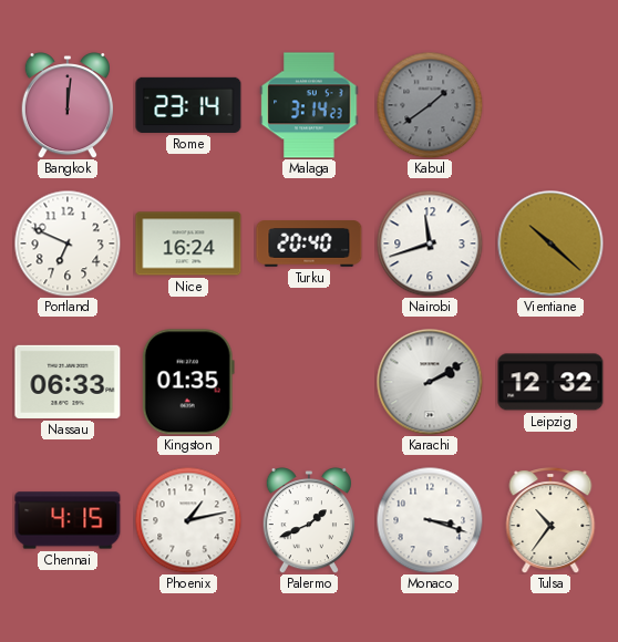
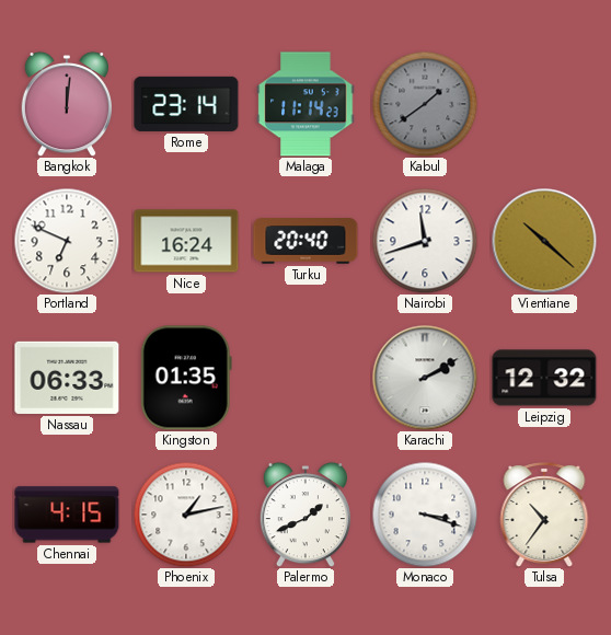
Malaga: 3:14 -> 11:14
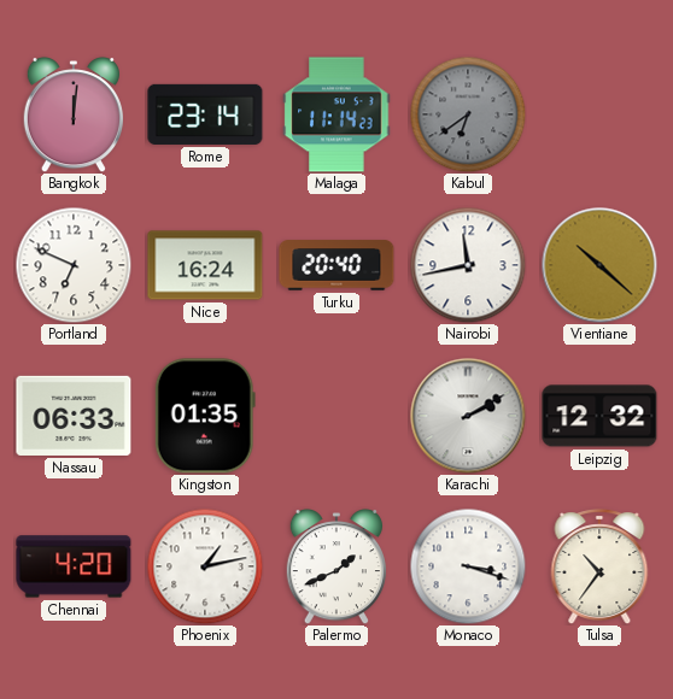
Kabul: 1:39 -> 6:39
Nairobi: 11:42 -> 11:43
Chennai: 4:15 -> 4:20
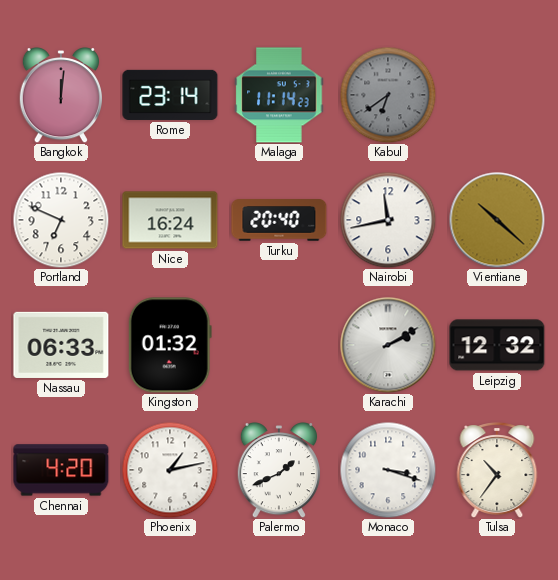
Kingston: 01:35 -> 01:32
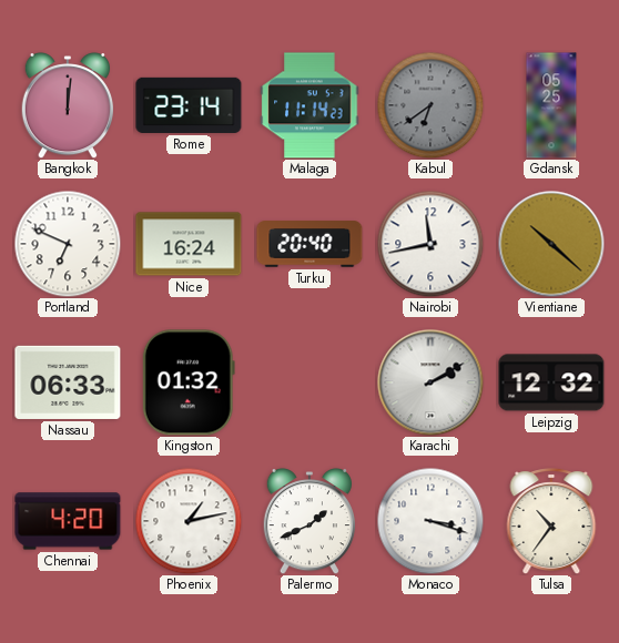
Gdansk: none -> 05:25
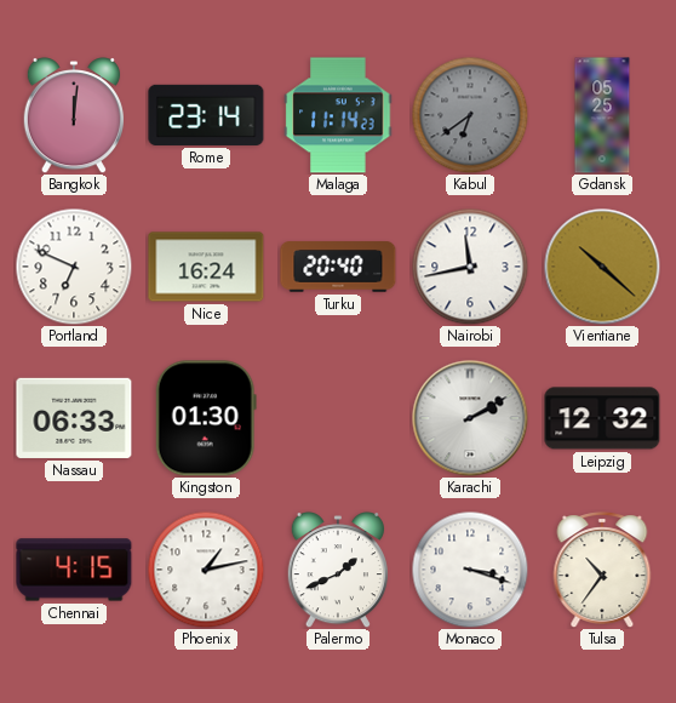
Kingston: 01:32 -> 01:30
Chennai: 4:20 -> 4:15
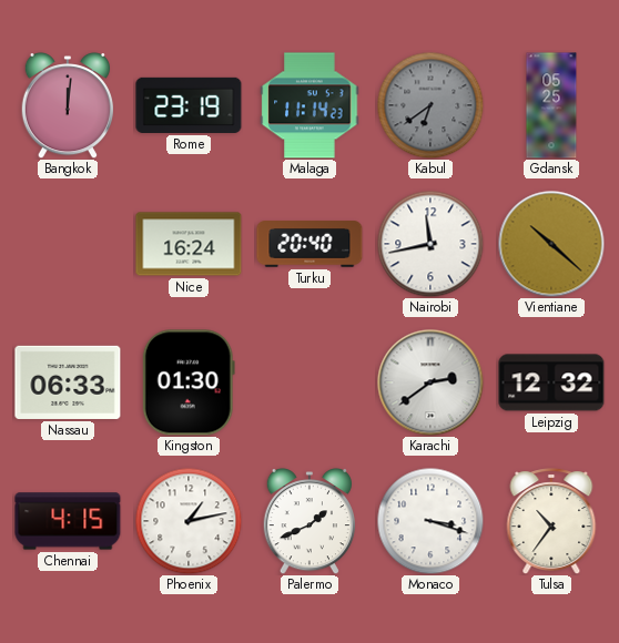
Rome: 23:14 -> 23:19
Portland: 6:49 -> none
Karachi: 2:10 -> 2:39
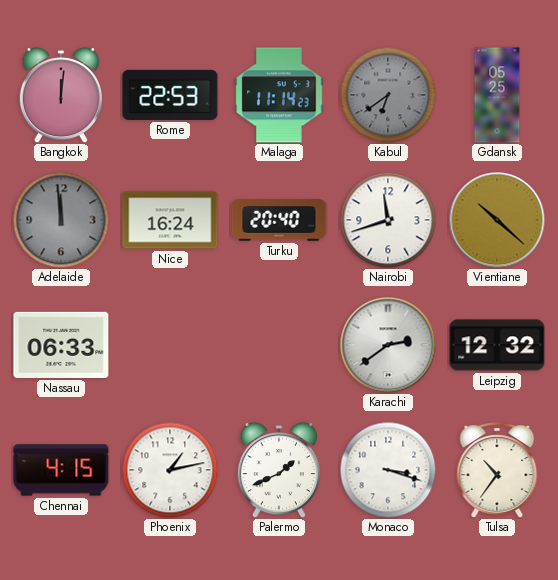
Rome: 23:19 -> 22:53
Adelaide: none -> 11:59
Nairobi: 11:43 -> 11:42
Kingston: 01:30 -> none
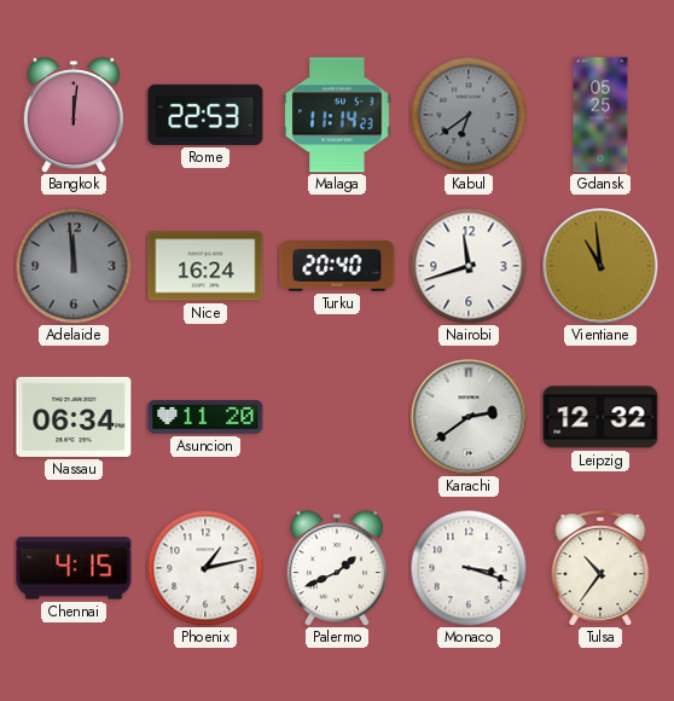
Vientiane: 10:22 -> 10:59
Nassau: 06:33 -> 06:34
Asuncion: none -> 11:20
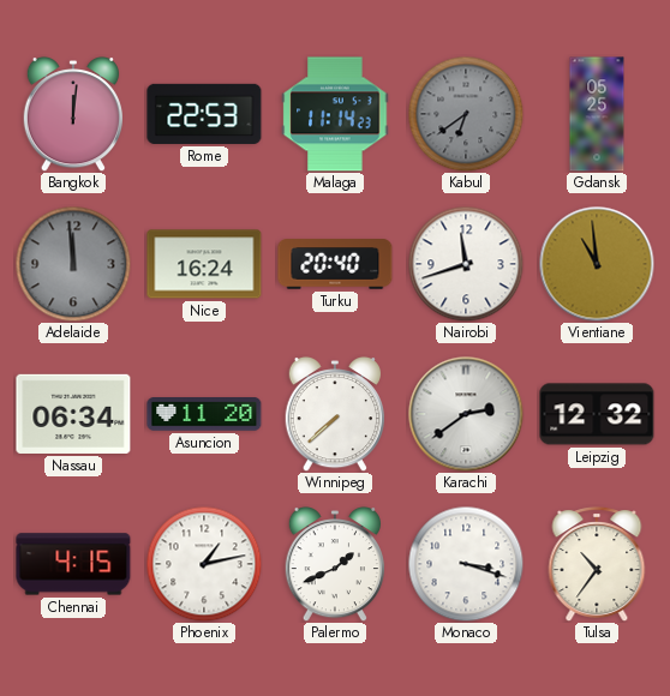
Winnipeg: none -> 7:38
